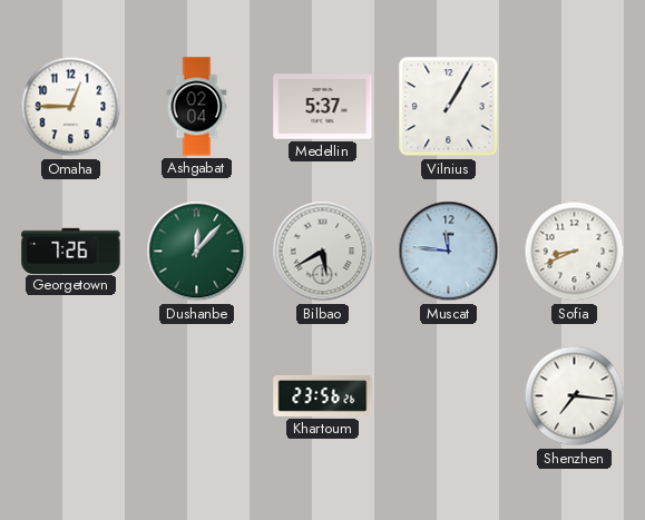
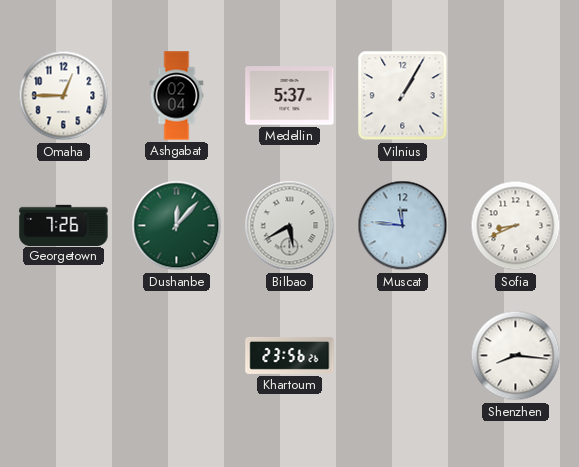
Shenzhen: 7:16 -> 8:16
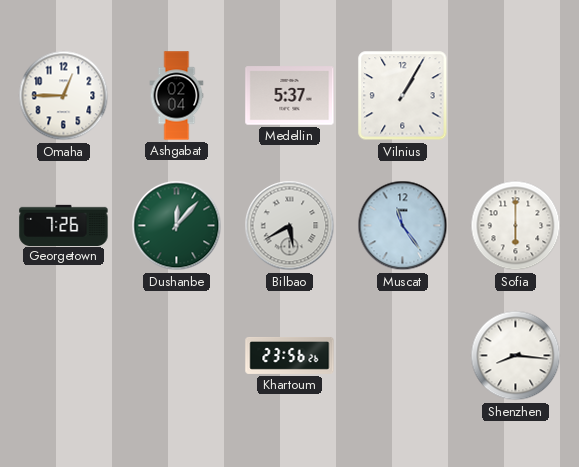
Muscat: 11:46 -> 11:24
Sofia: 8:41 -> 6:00
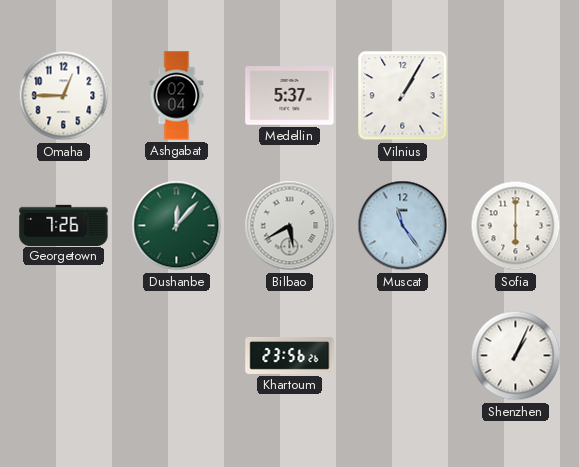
Shenzhen: 8:16 -> 1:04
